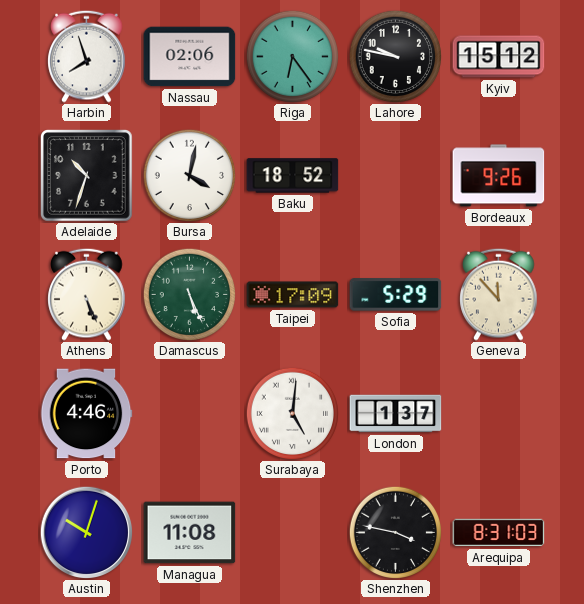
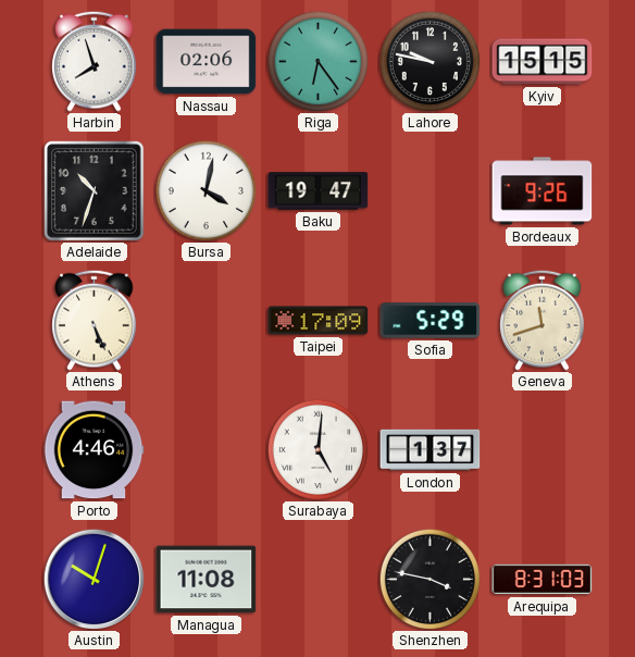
Kyiv: 15:12 -> 15:15
Baku: 18:52 -> 19:47
Damascus: 5:26 -> none
Geneva: 11:53 -> 11:42
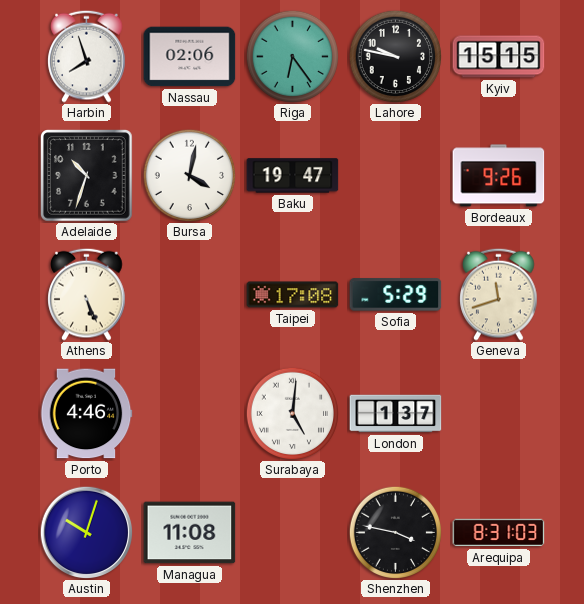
Taipei: 17:09 -> 17:08
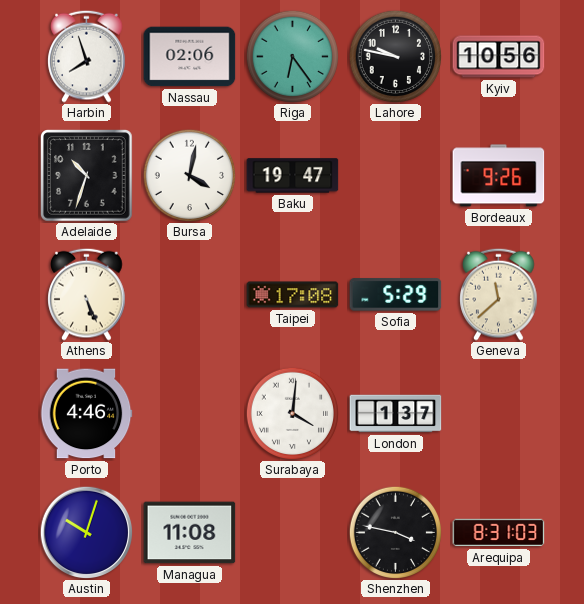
Kyiv: 15:15 -> 10:56
Geneva: 11:42 -> 11:38
Surabaya: 5:01 -> 4:01
